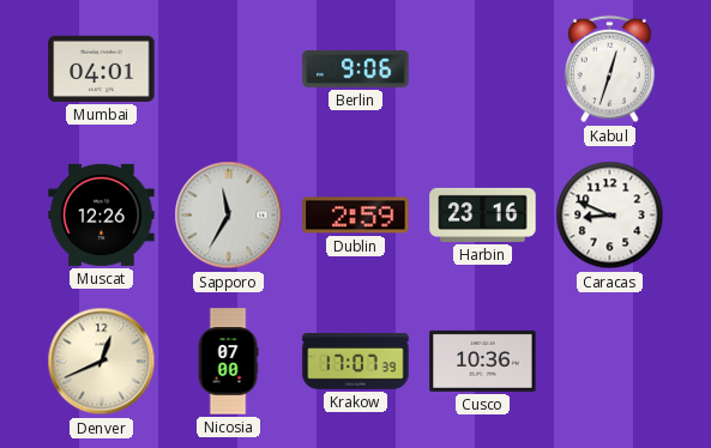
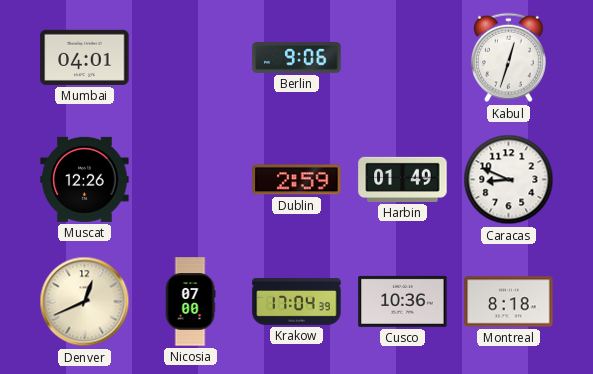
Sapporo: 11:35 -> none
Harbin: 23:16 -> 01:49
Krakow: 17:07 -> 17:04
Montreal: none -> 8:18
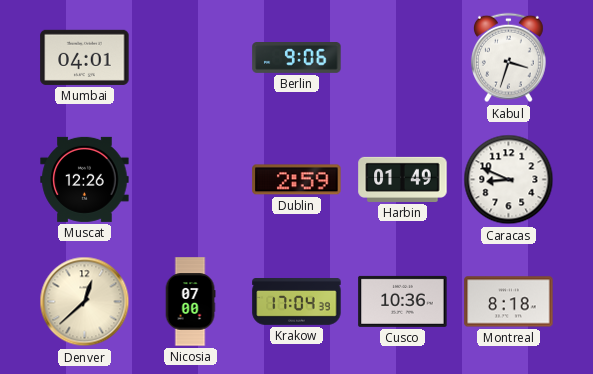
Kabul: 12:33 -> 3:33
Denver: 12:41 -> 12:38
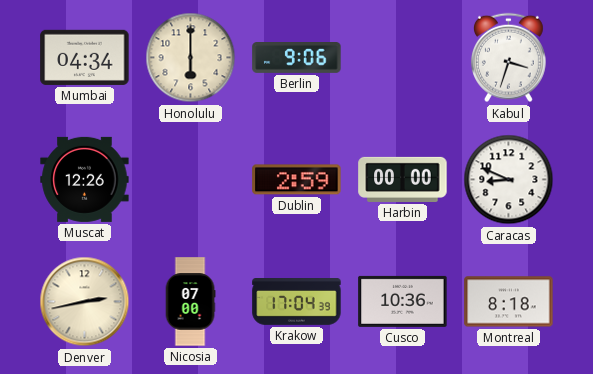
Mumbai: 04:01 -> 04:34
Honolulu: none -> 6:00
Harbin: 01:49 -> 00:00
Denver: 12:38 -> 2:43
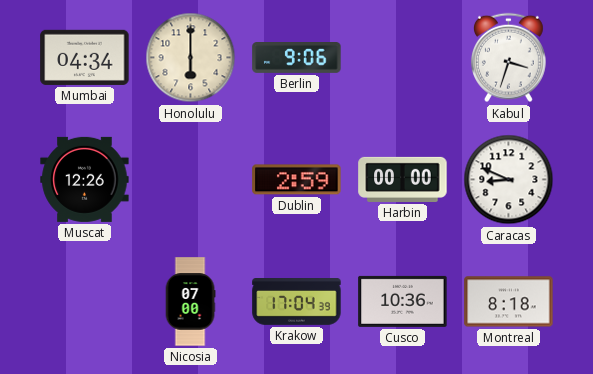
Denver: 2:43 -> none
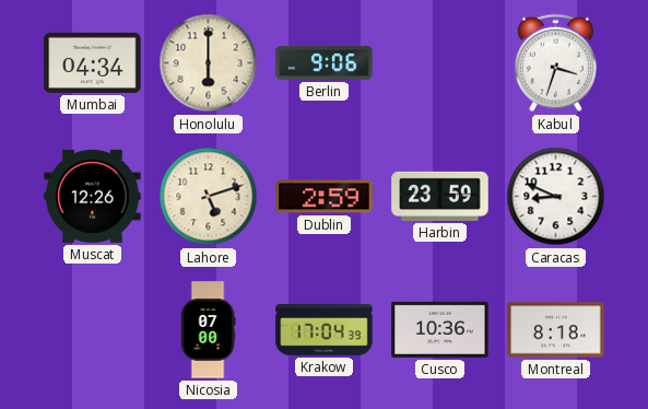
Lahore: none -> 5:12
Harbin: 00:00 -> 23:59
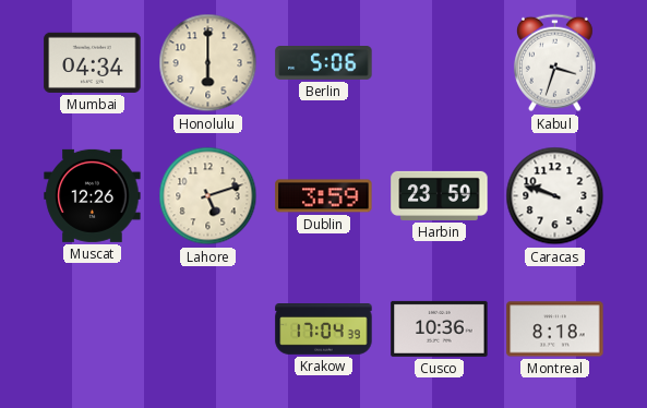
Berlin: 9:06 -> 5:06
Dublin: 2:59 -> 3:59
Caracas: 8:49 -> 9:48
Nicosia: 07:00 -> none
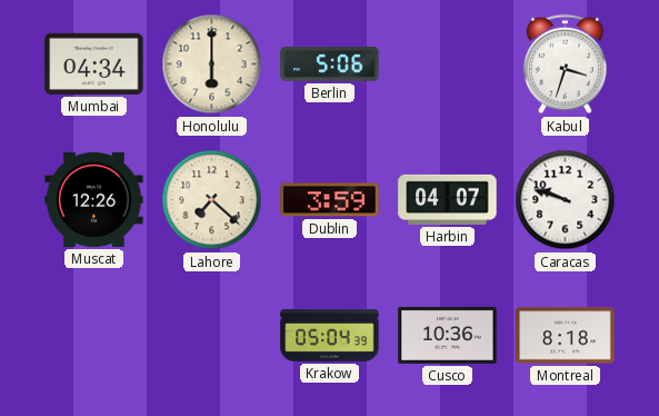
Lahore: 5:12 -> 7:22
Harbin: 23:59 -> 04:07
Krakow: 17:04 -> 05:04
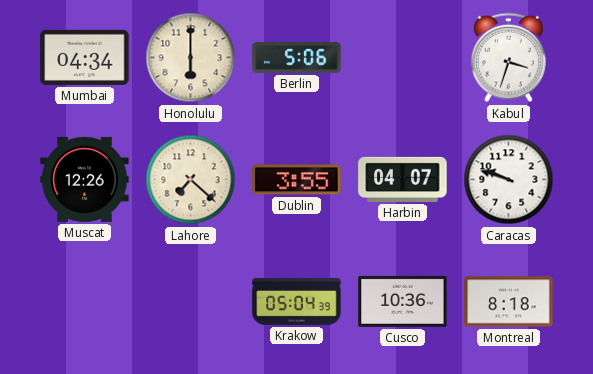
Dublin: 3:59 -> 3:55
